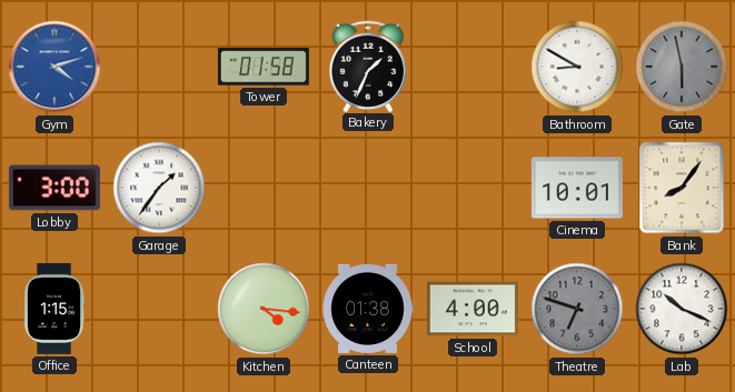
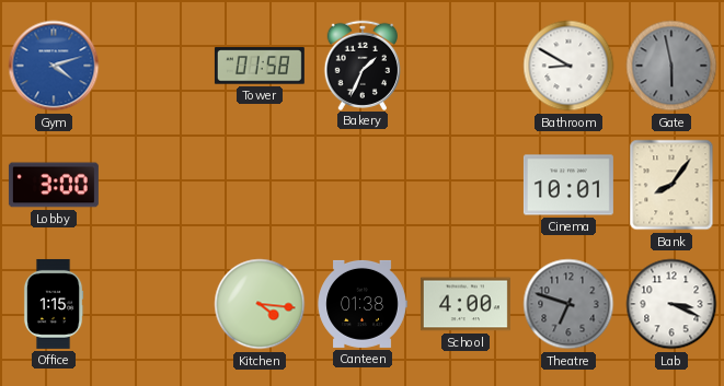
Garage: 1:36 -> none
Lab: 10:19 -> 3:19
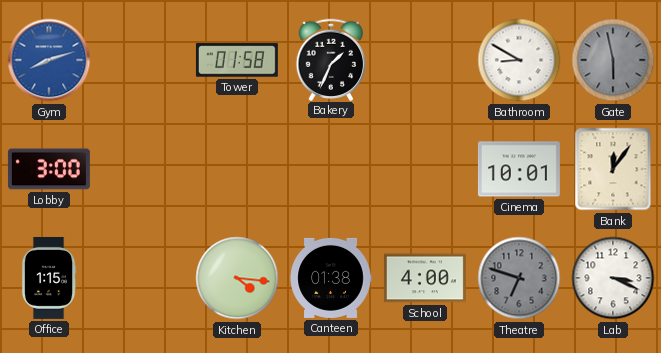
Gym: 4:12 -> 8:12
Bank: 8:06 -> 12:06
